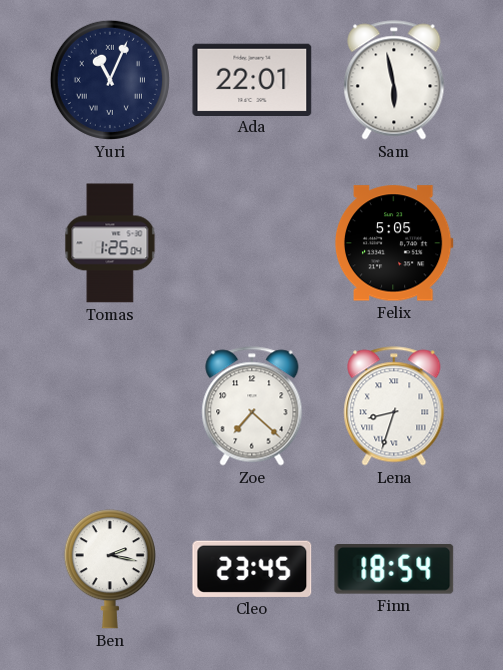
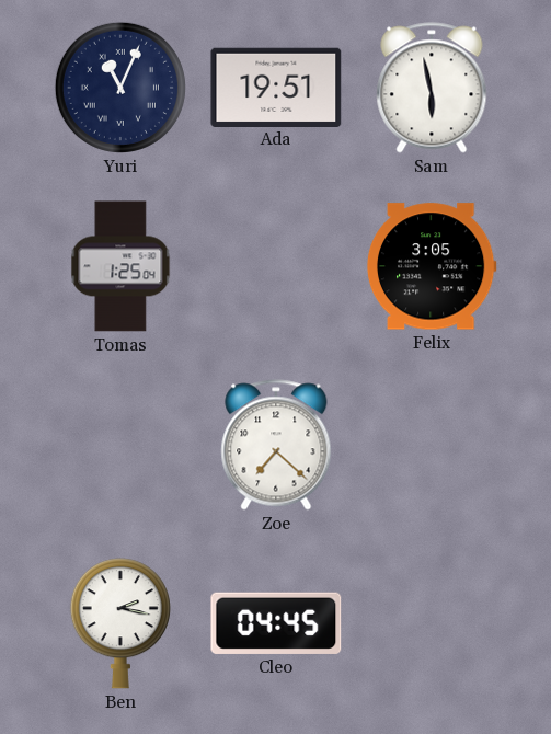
Ada: 22:01 -> 19:51
Felix: 5:05 -> 3:05
Lena: 8:33 -> none
Cleo: 23:45 -> 04:45
Finn: 18:54 -> none
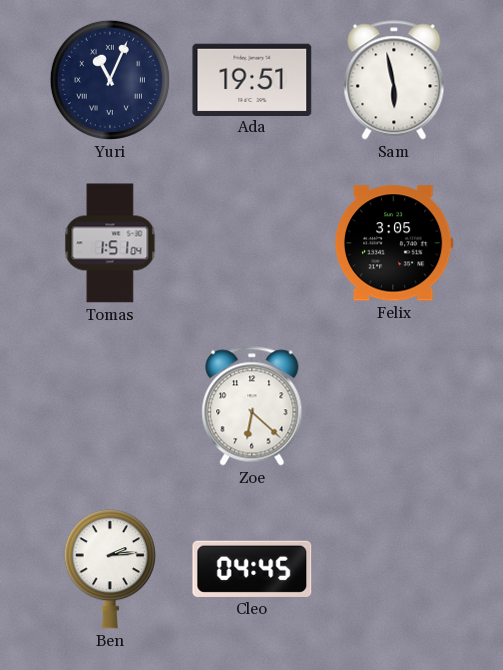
Tomas: 1:25 -> 1:51
Zoe: 7:22 -> 6:22
Ben: 2:17 -> 2:14
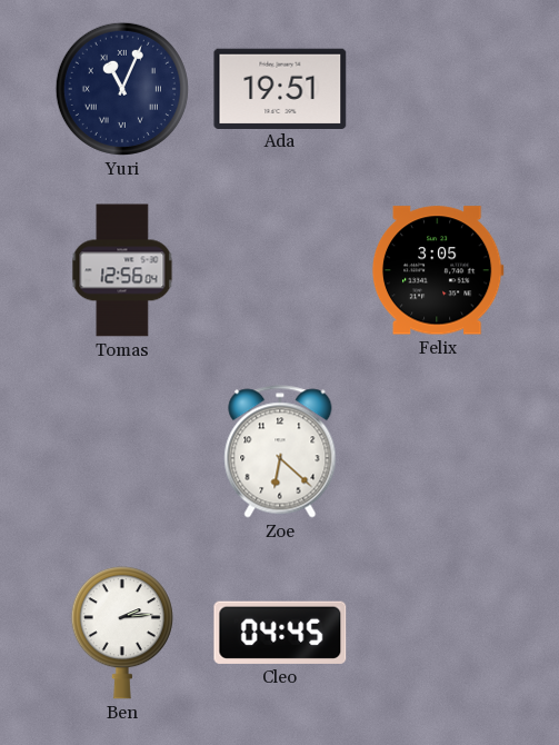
Sam: 5:58 -> none
Tomas: 1:51 -> 12:56
